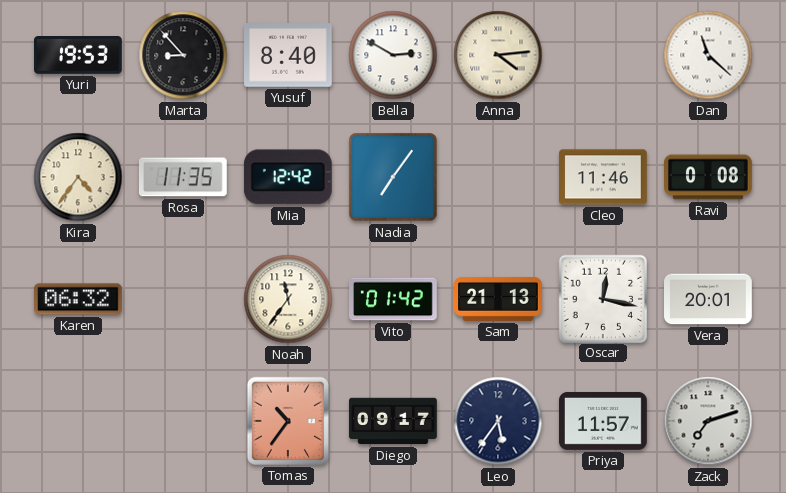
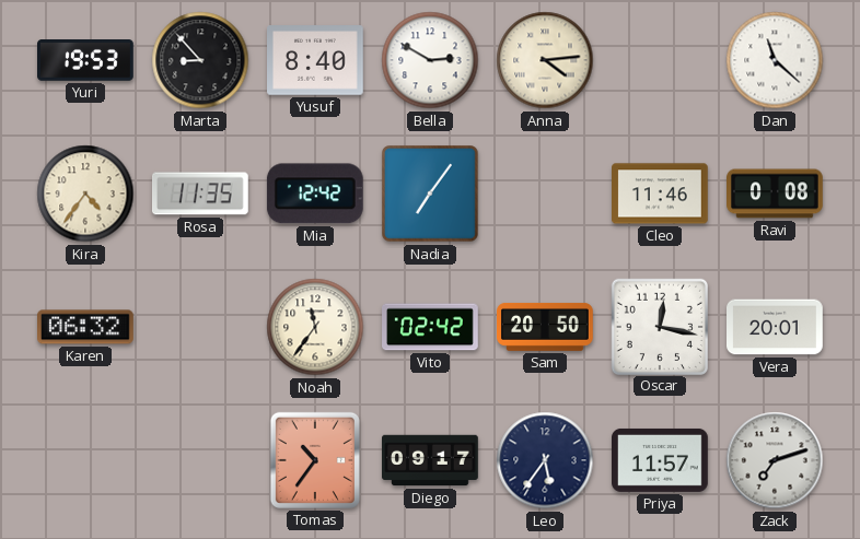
Vito: 01:42 -> 02:42
Sam: 21:13 -> 20:50
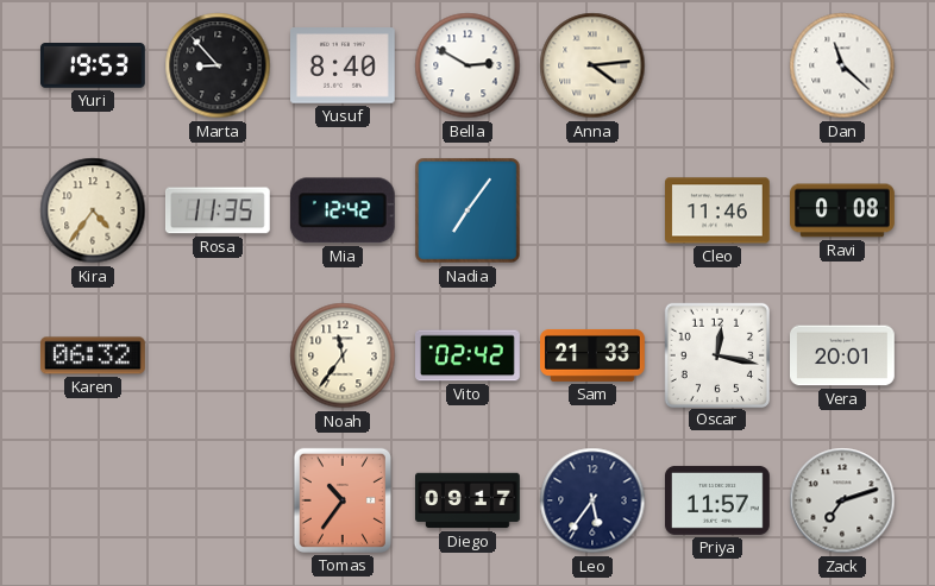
Sam: 20:50 -> 21:33
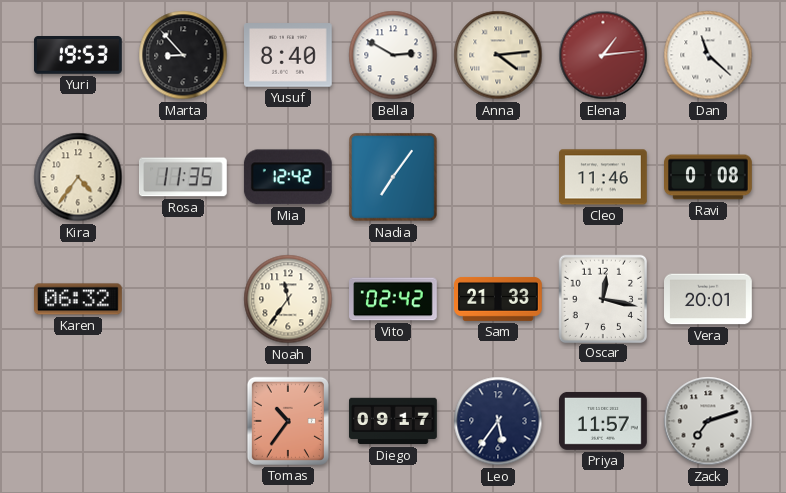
Elena: none -> 1:14
